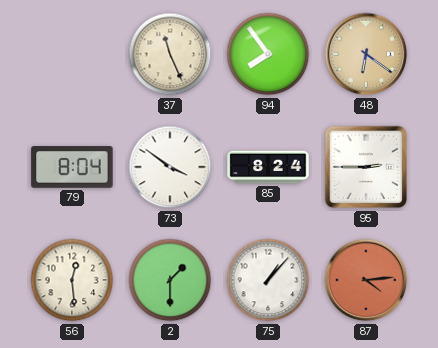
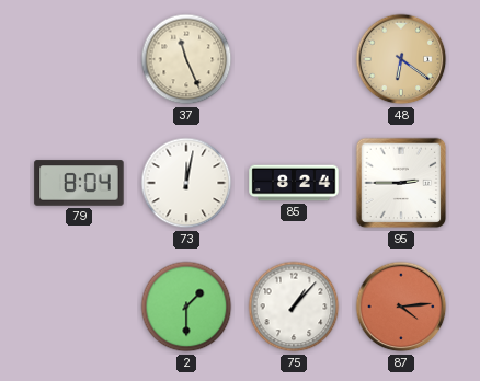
94: 7:54 -> none
73: 3:51 -> 12:02
56: 12:29 -> none
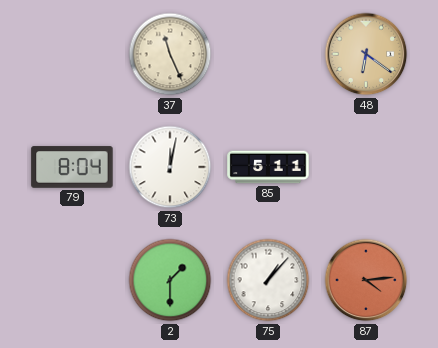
85: 8:24 -> 5:11
95: 2:45 -> none
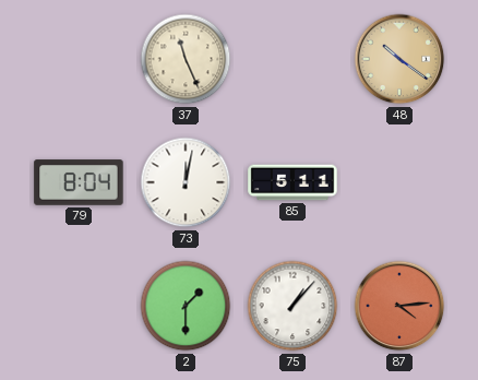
48: 6:21 -> 10:21
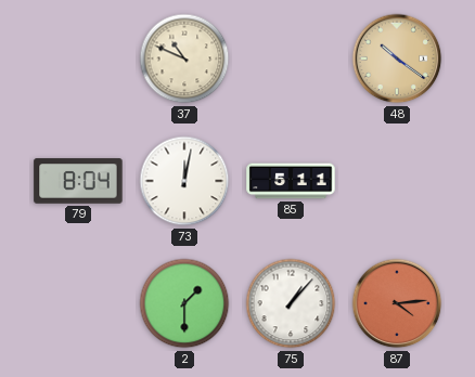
37: 11:26 -> 10:49
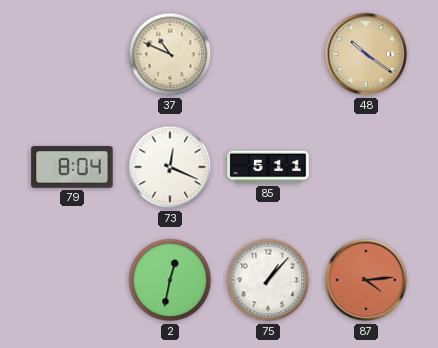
73: 12:02 -> 12:19
2: 1:30 -> 12:32
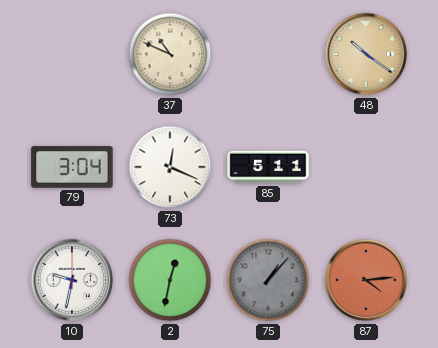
79: 8:04 -> 3:04
10: none -> 9:32
75 dial: white -> grey
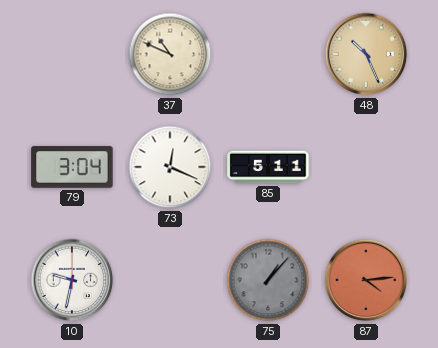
48: 10:21 -> 10:26
2: 12:32 -> none
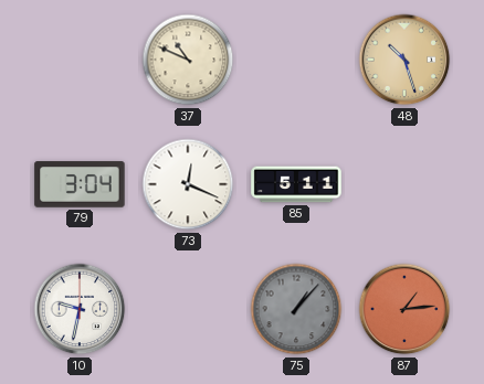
48: 10:26 -> 10:27
87: 4:14 -> 1:14
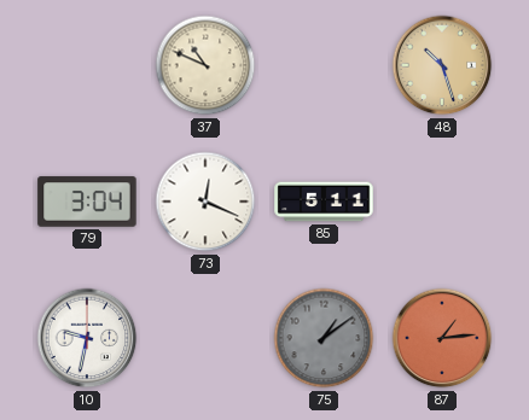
75: 1:07 -> 1:09
